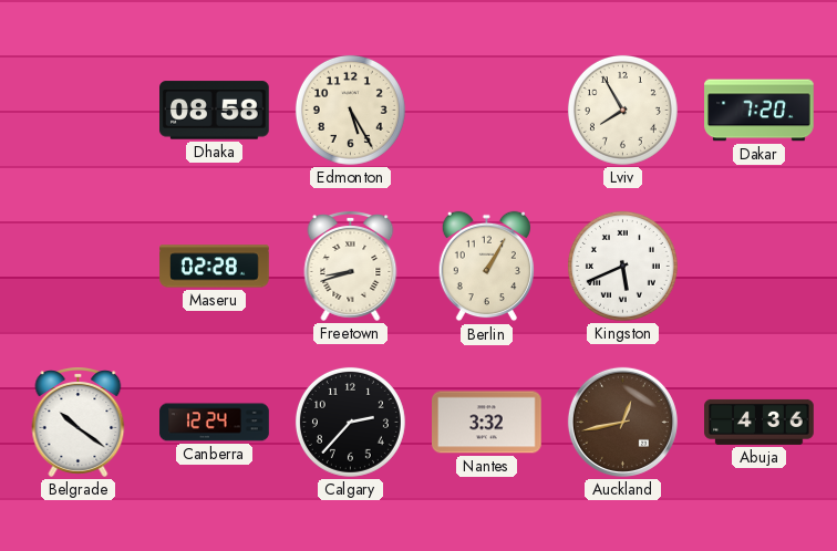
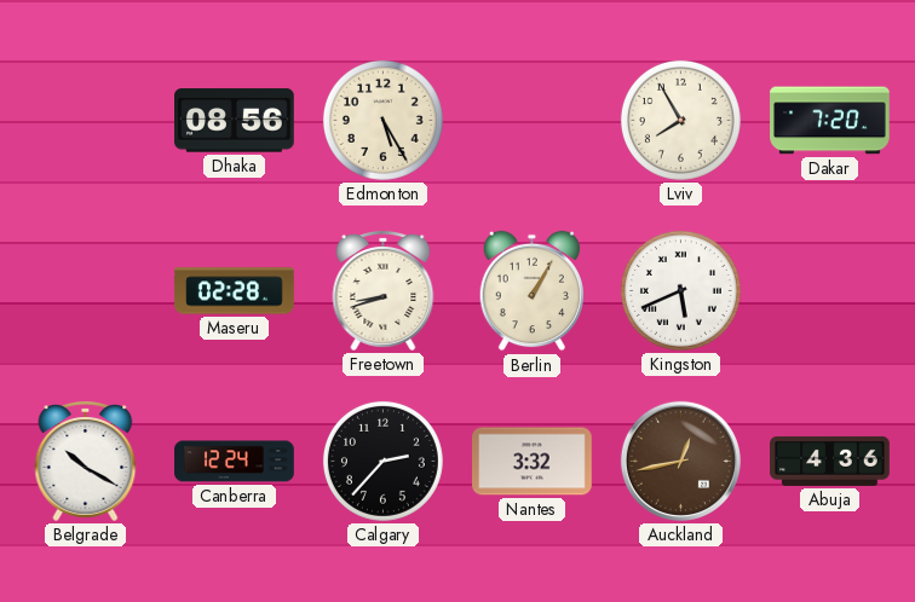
Dhaka: 08:58 -> 08:56
Belgrade: 10:21 -> 10:20
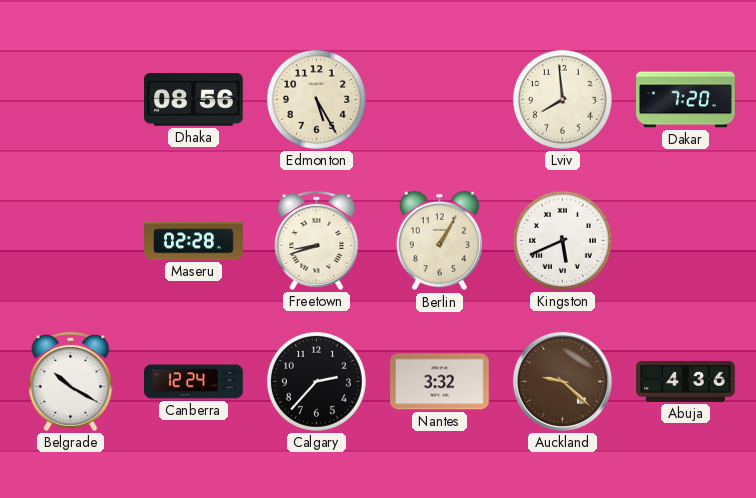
Lviv: 7:55 -> 7:59
Auckland: 12:43 -> 9:22
